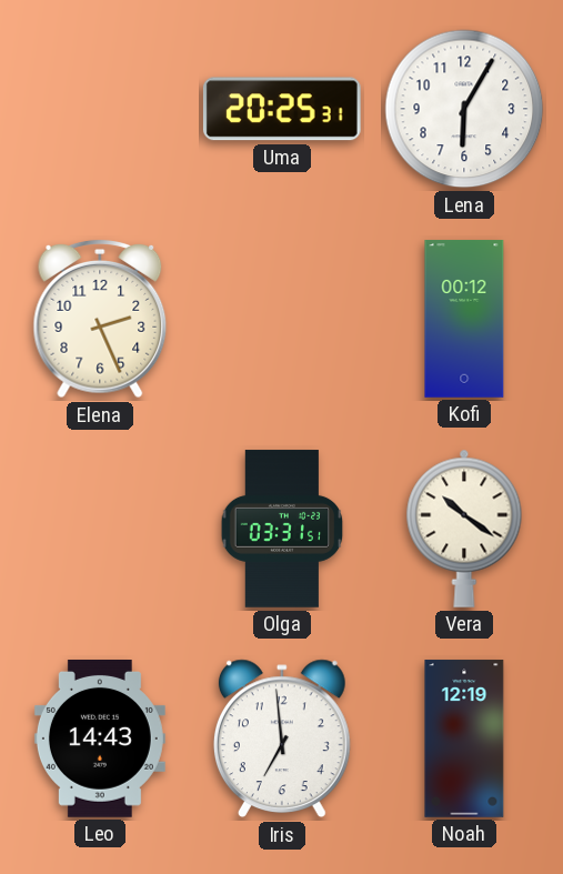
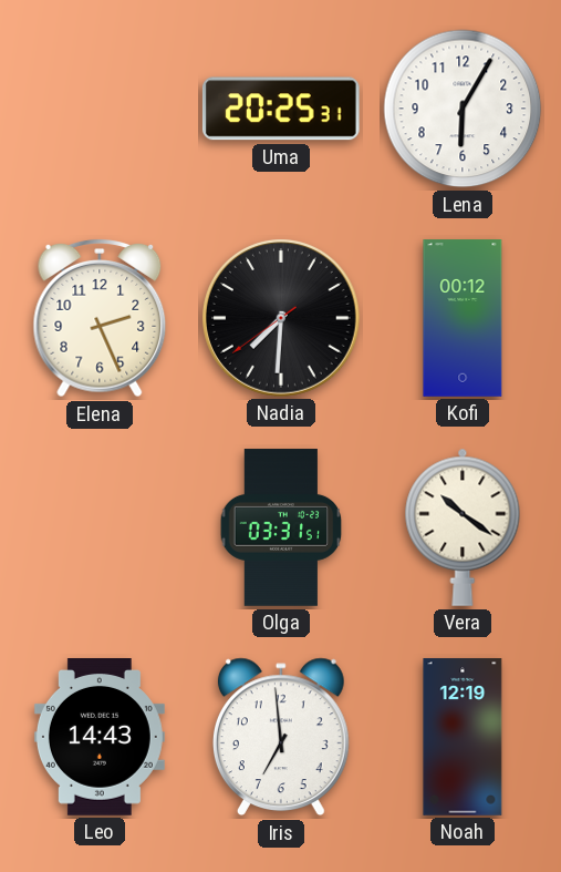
Nadia: none -> 7:30
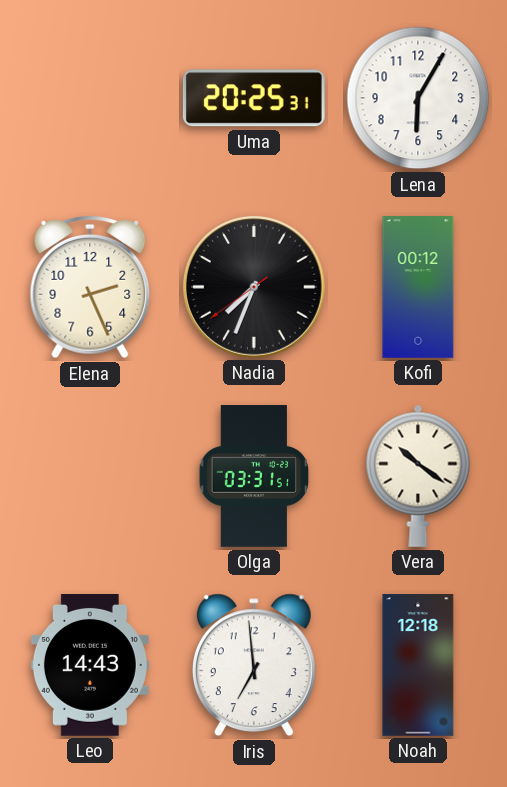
Nadia: 7:30 -> 7:33
Noah: 12:19 -> 12:18
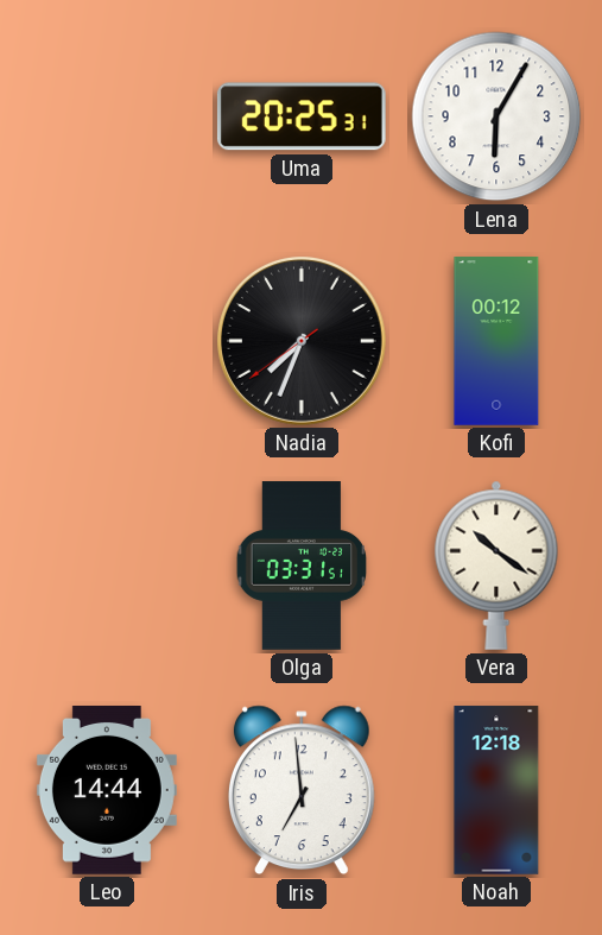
Elena: 2:26 -> none
Leo: 14:43 -> 14:44
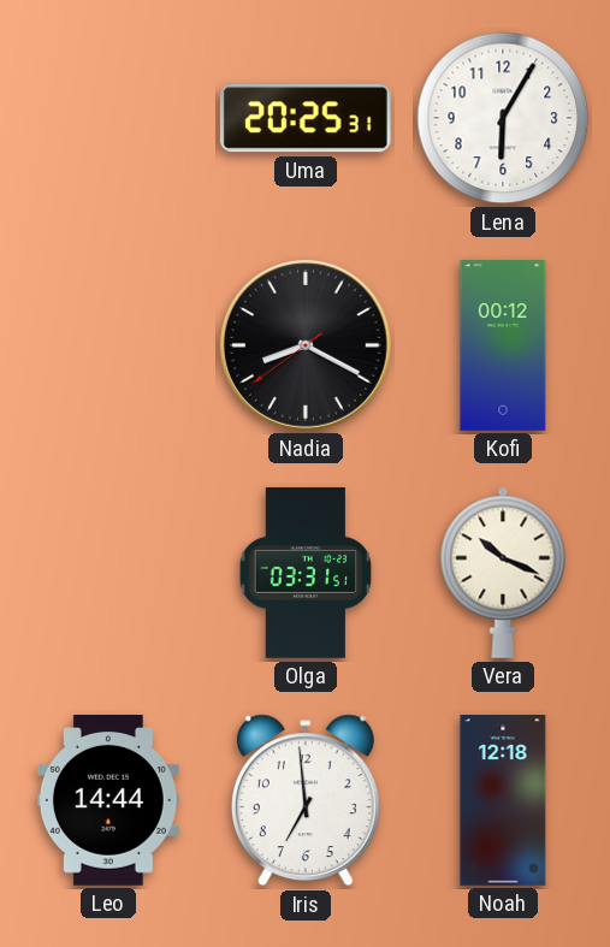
Nadia: 7:33 -> 8:19
Vera: 10:21 -> 10:19
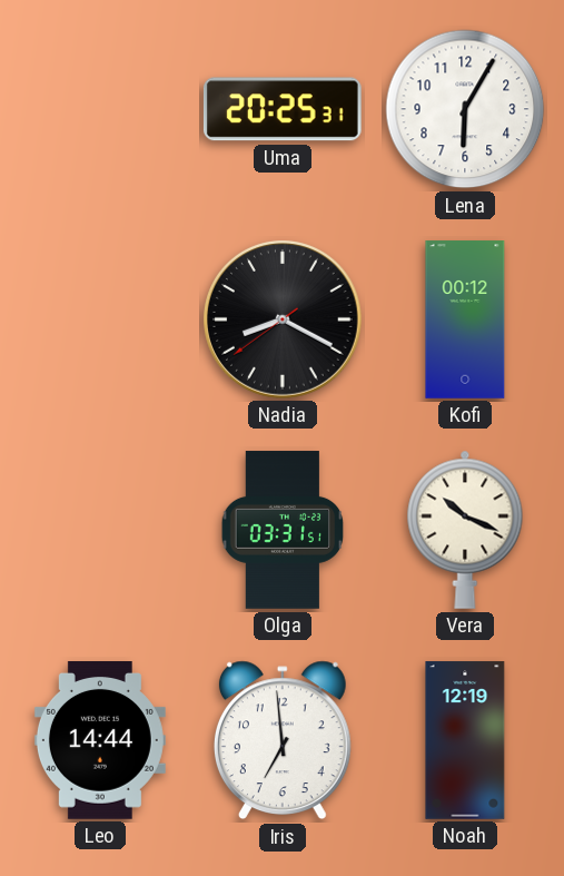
Noah: 12:18 -> 12:19
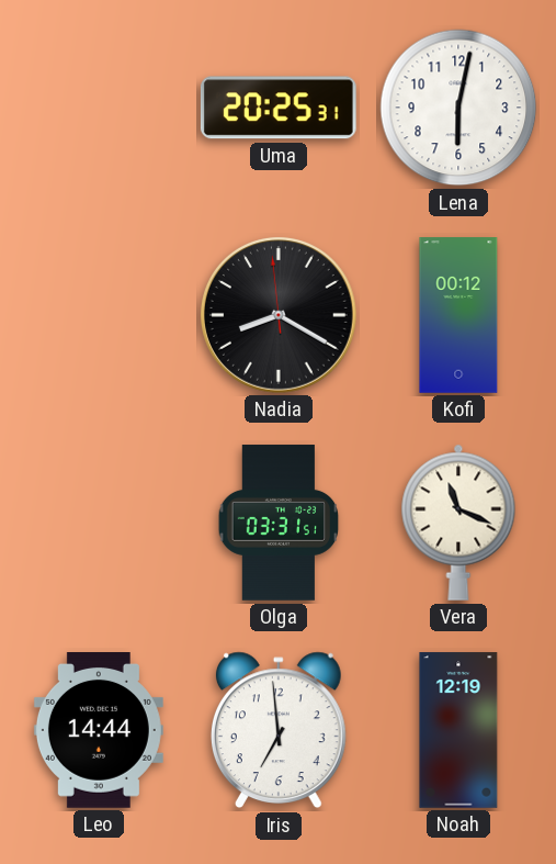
Lena: 6:05 -> 6:02
Nadia: 8:19:39 -> 8:19:59
Vera: 10:19 -> 11:19
